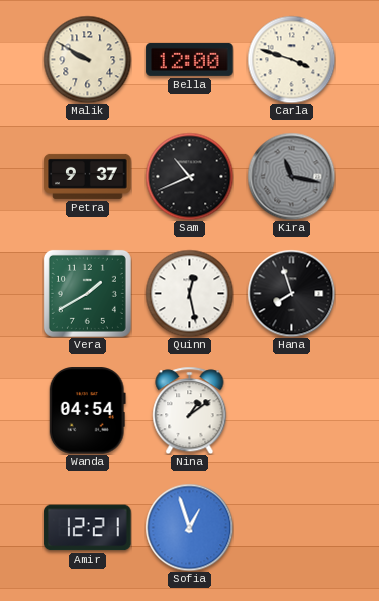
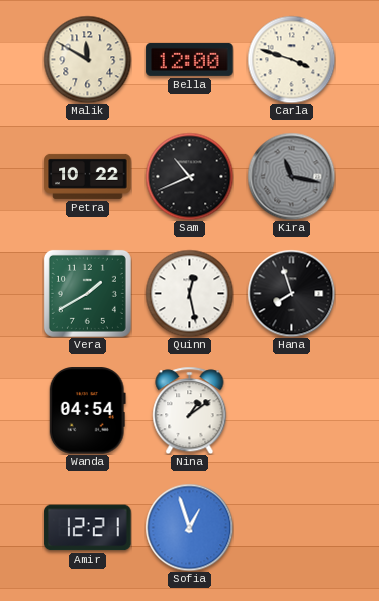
Malik: 9:50 -> 11:50
Petra: 9:37 -> 10:22
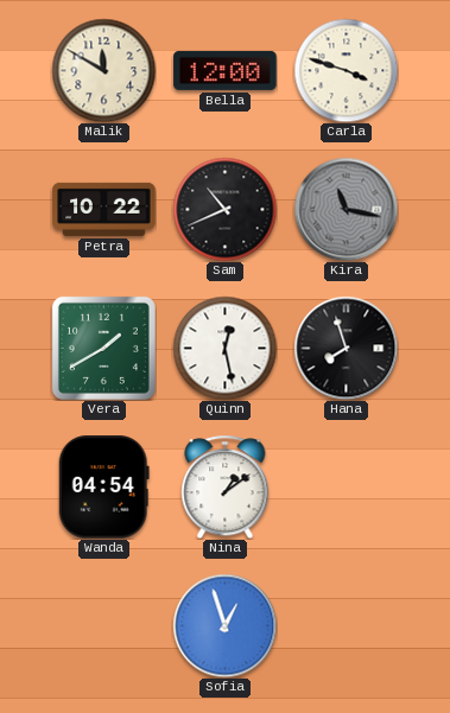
Amir: 12:21 -> none
